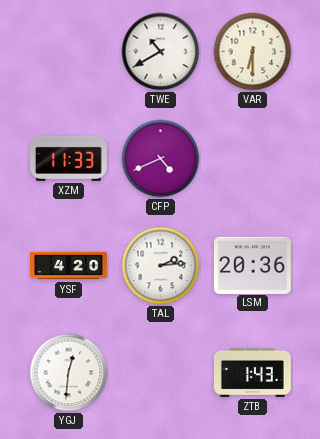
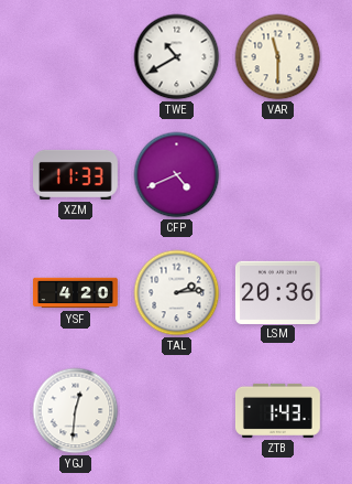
VAR: 6:30 -> 11:30
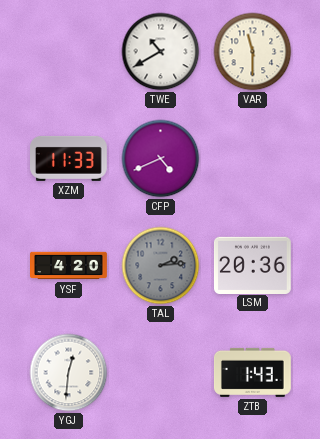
TAL dial: white -> grey
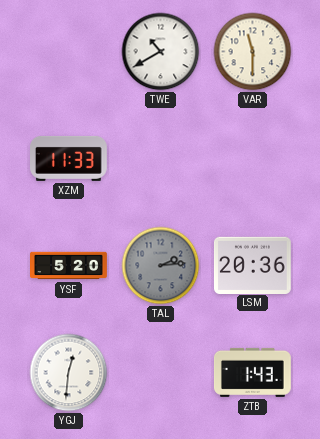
CFP: 4:41 -> none
YSF: 4:20 -> 5:20
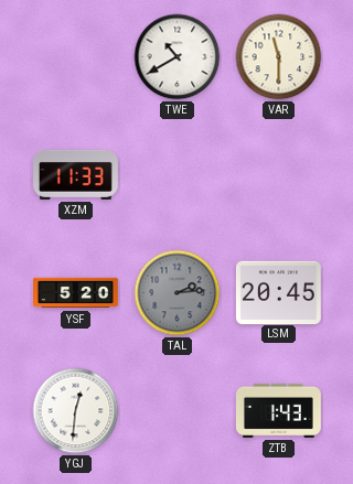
LSM: 20:36 -> 20:45
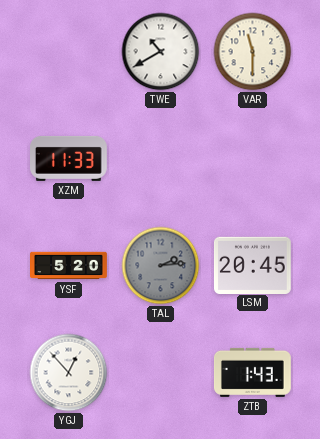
YGJ: 12:31 -> 12:53
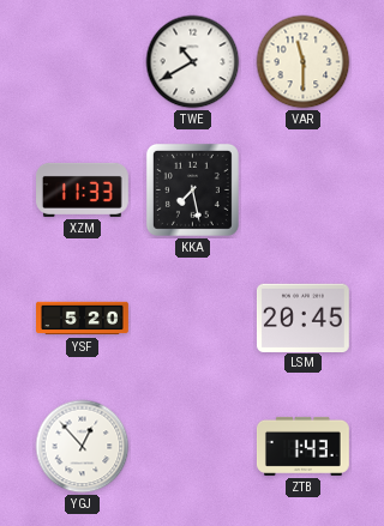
KKA: none -> 7:28
TAL: 2:14 -> none
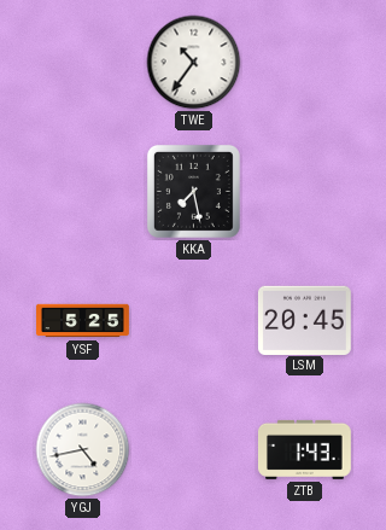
TWE: 10:40 -> 10:36
VAR: 11:30 -> none
XZM: 11:33 -> none
YSF: 5:20 -> 5:25
YGJ: 12:53 -> 4:43
